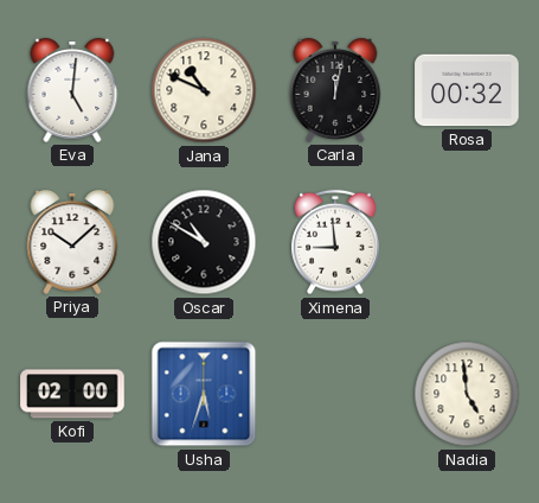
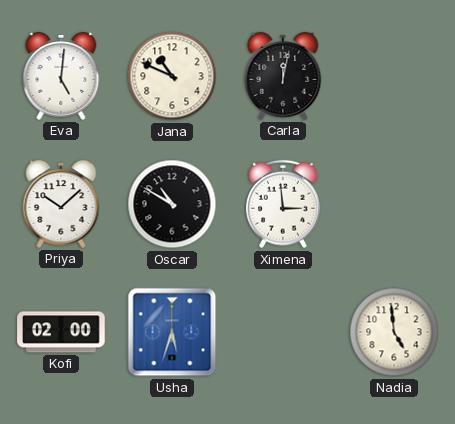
Rosa: 00:32 -> none
Ximena: 8:59 -> 2:59
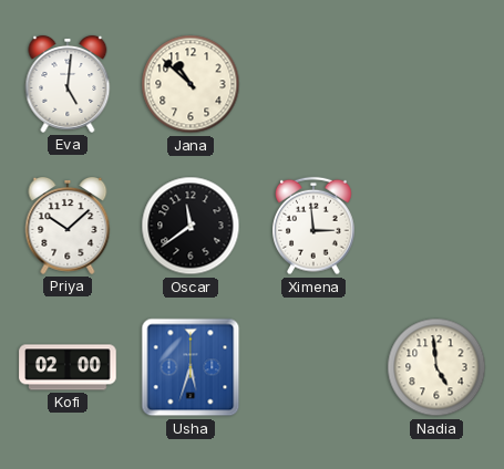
Jana: 10:49 -> 10:52
Carla: 12:02 -> none
Oscar: 10:50 -> 11:39
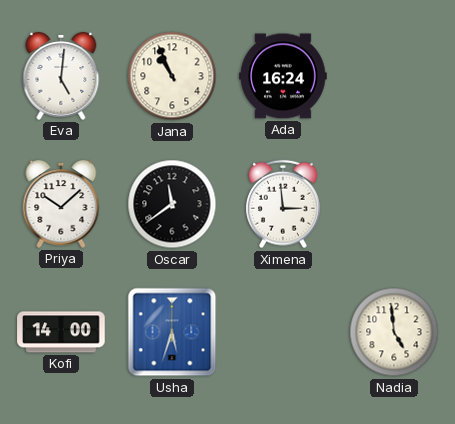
Jana: 10:52 -> 10:56
Ada: none -> 16:24
Kofi: 02:00 -> 14:00
